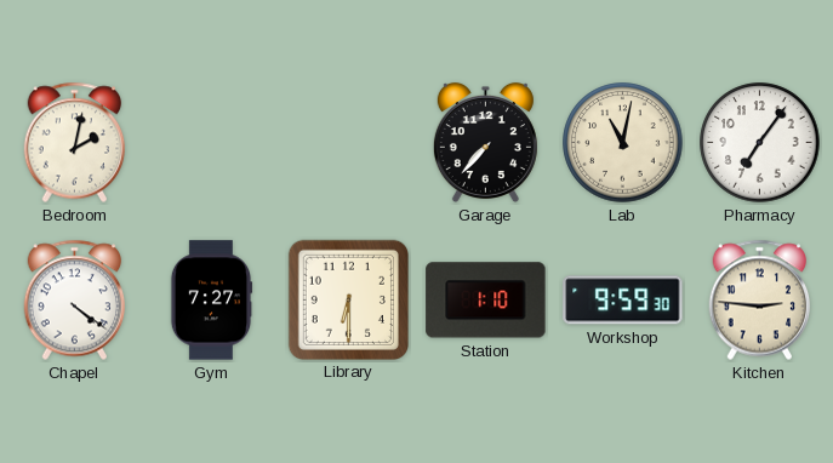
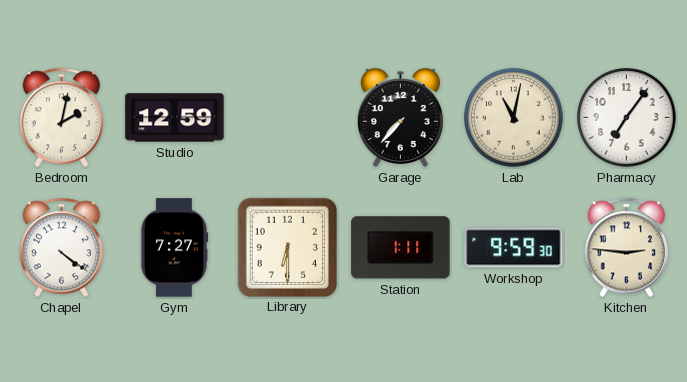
Studio: none -> 12:59
Station: 1:10 -> 1:11
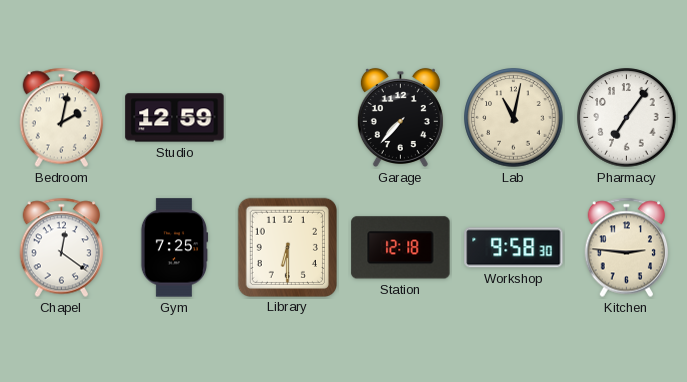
Chapel: 4:21 -> 12:21
Gym: 7:27 -> 7:25
Station: 1:11 -> 12:18
Workshop: 9:59 -> 9:58
